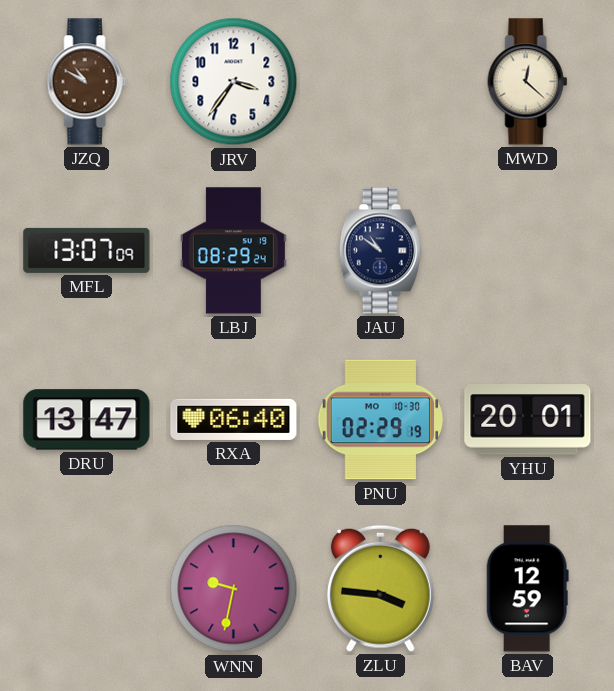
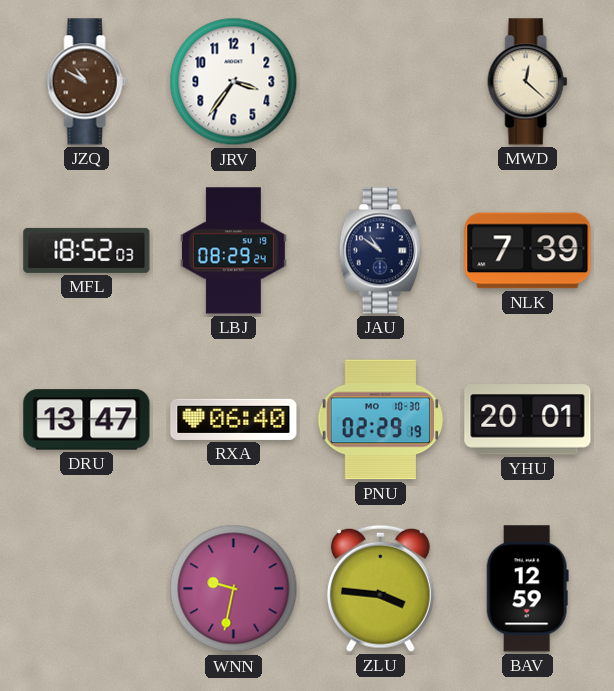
MFL: 13:07 -> 18:52
NLK: none -> 7:39
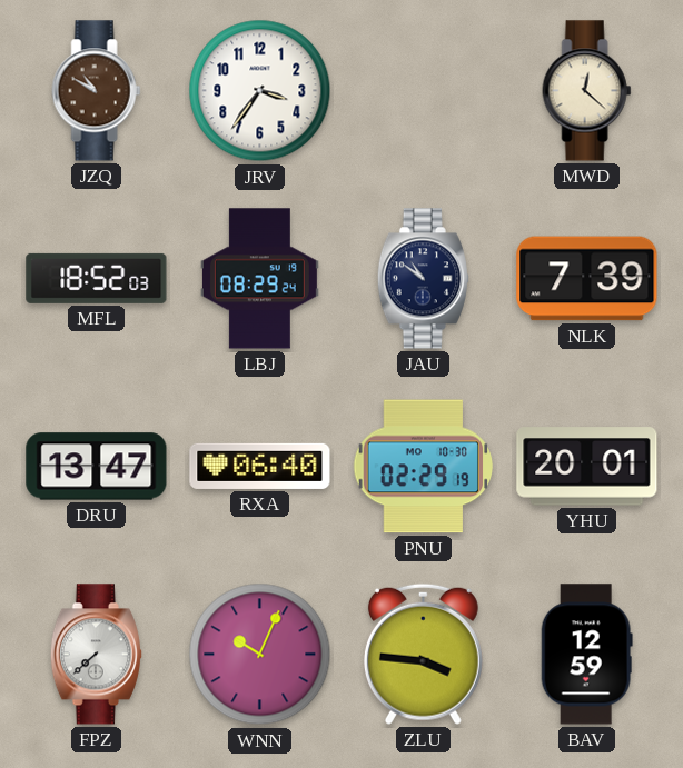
FPZ: none -> 7:38
WNN: 9:32 -> 10:04
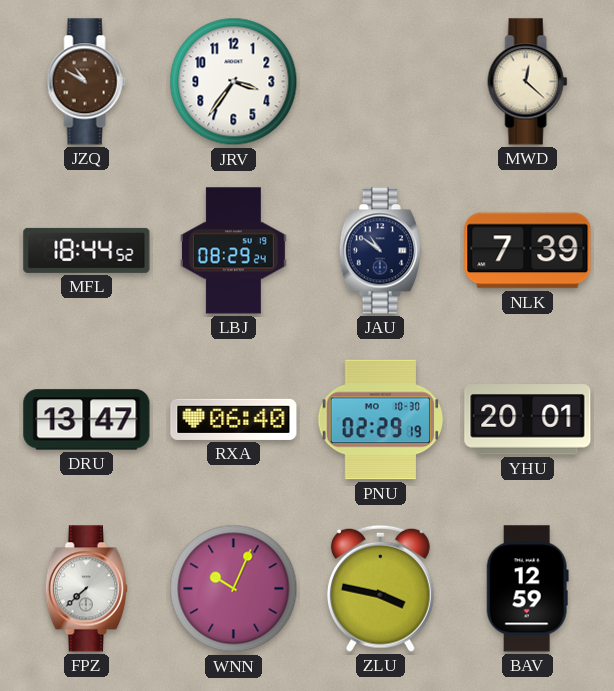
MFL: 18:52 -> 18:44
ZLU: 3:46 -> 3:47
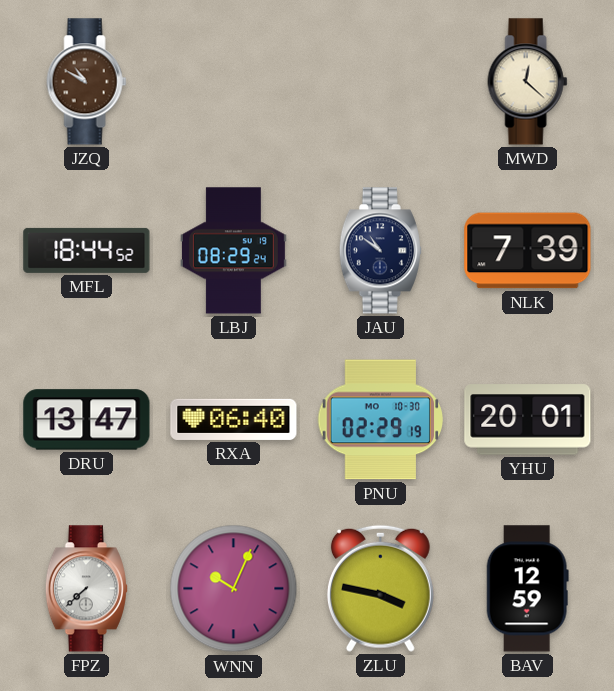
JRV: 3:36 -> none
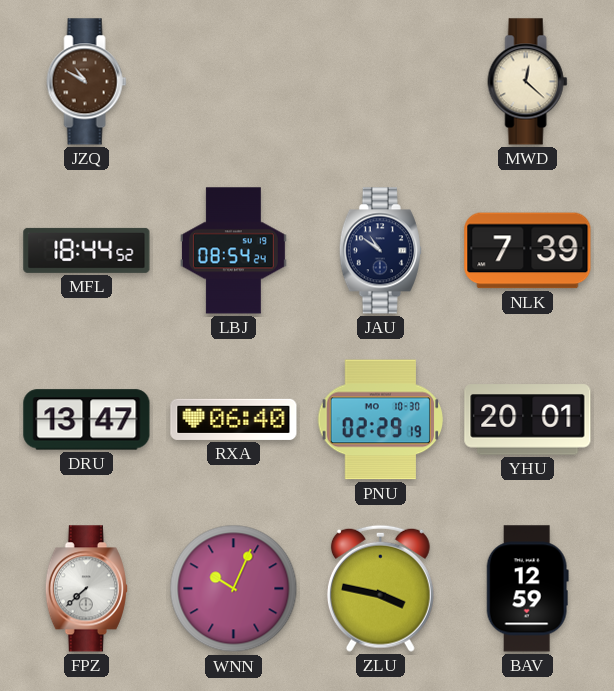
LBJ: 08:29 -> 08:54
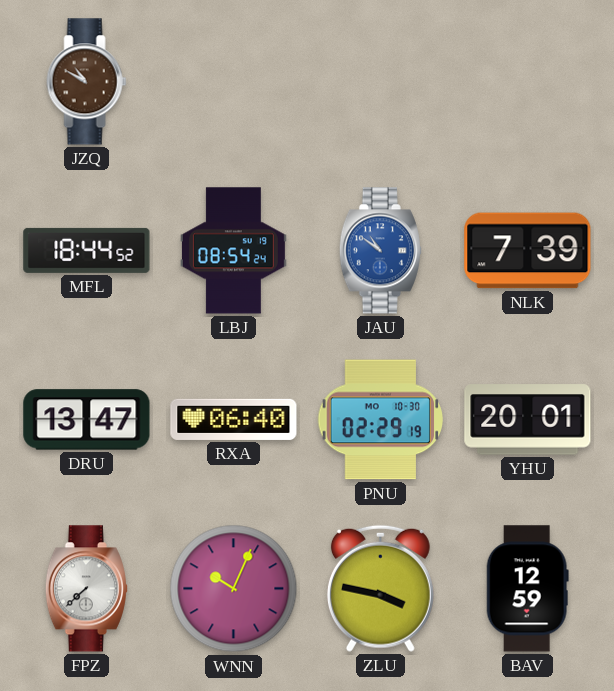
MWD: 12:22 -> none
JAU dial: navy -> blue
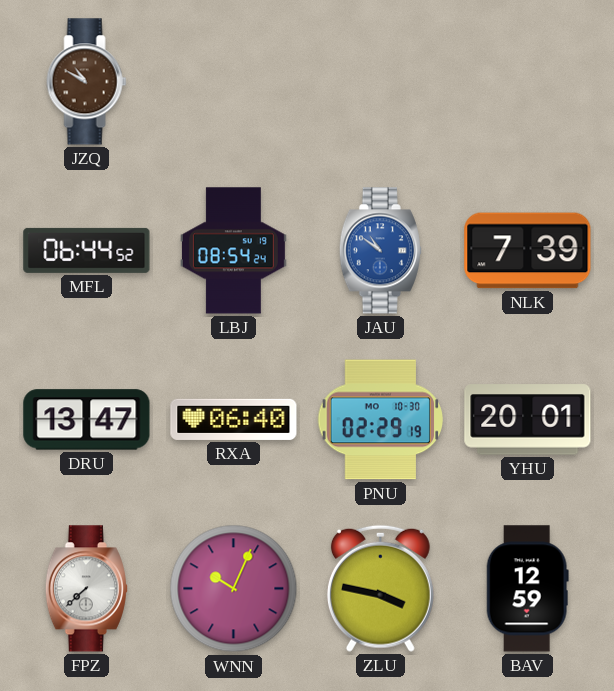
MFL: 18:44 -> 06:44
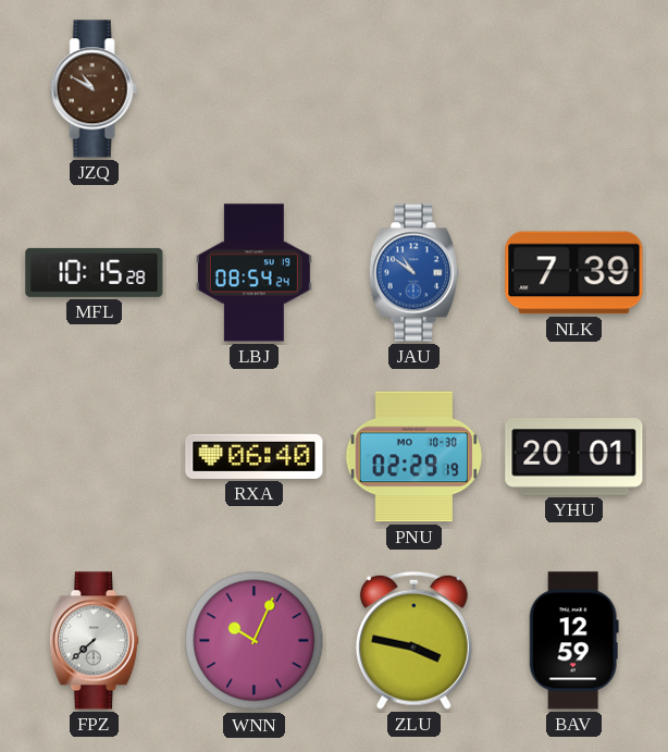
MFL: 06:44 -> 10:15
DRU: 13:47 -> none
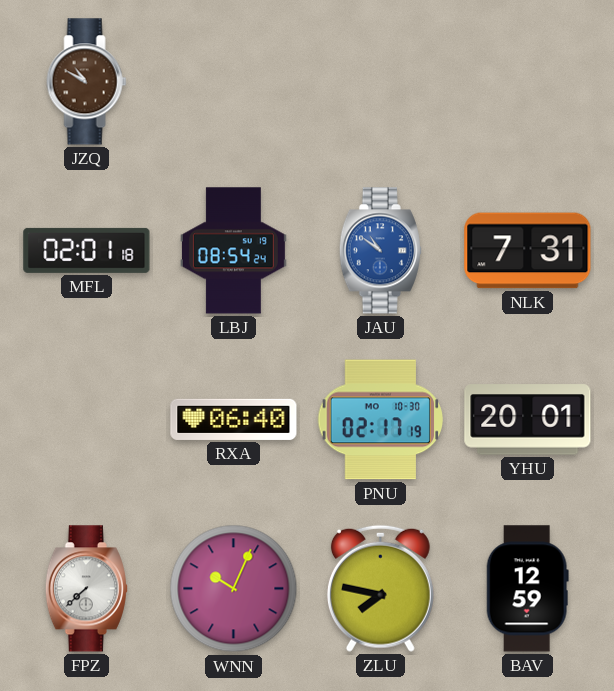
MFL: 10:15 -> 02:01
NLK: 7:39 -> 7:31
PNU: 02:29 -> 02:17
ZLU: 3:47 -> 7:47
